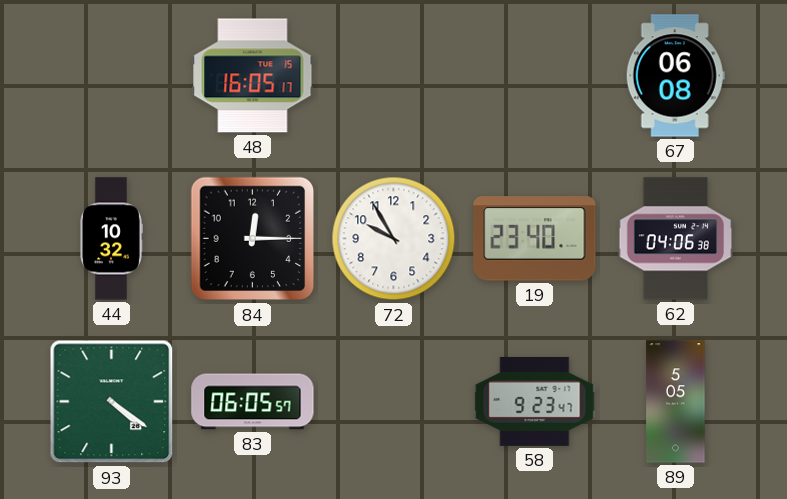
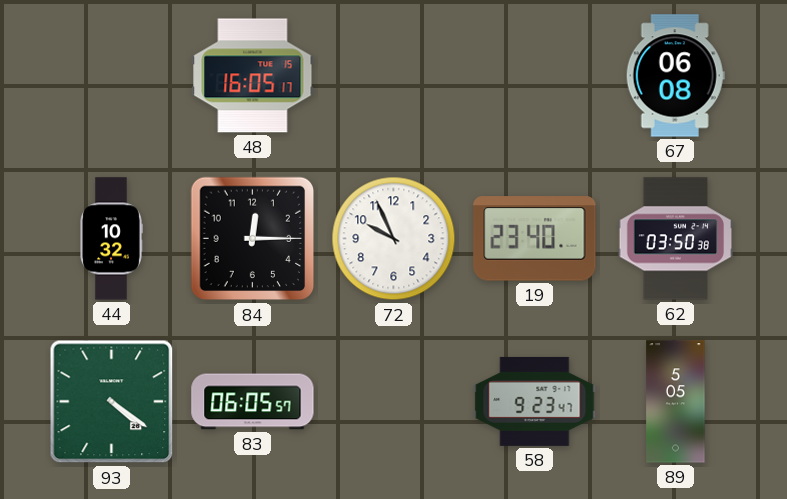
72: 9:55 -> 9:56
62: 04:06 -> 03:50
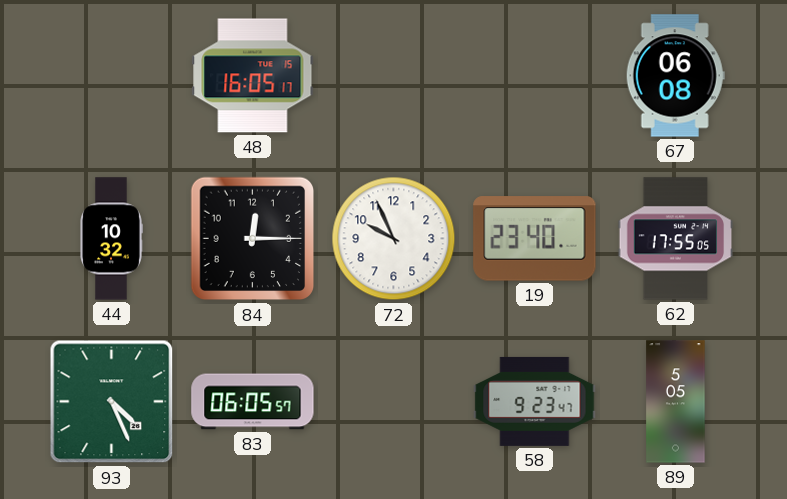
62: 03:50 -> 17:55
93: 4:21 -> 4:26
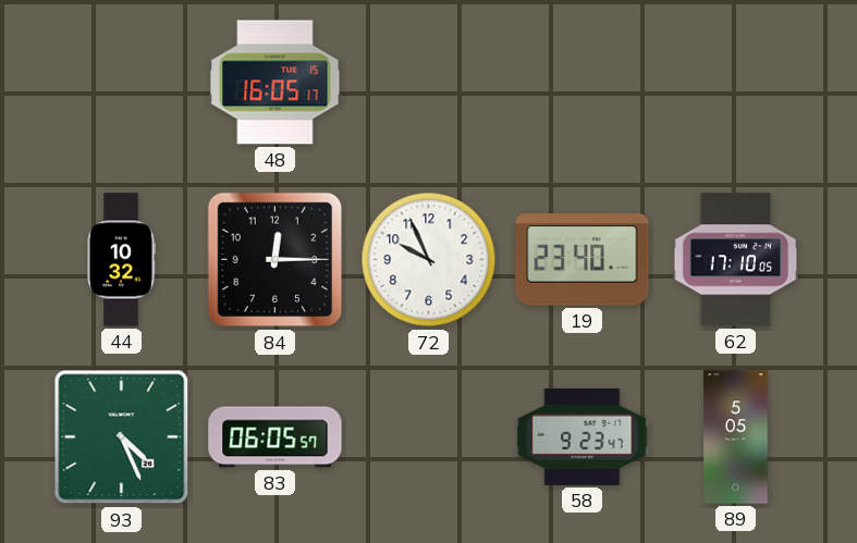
67: 06:08 -> none
62: 17:55 -> 17:10
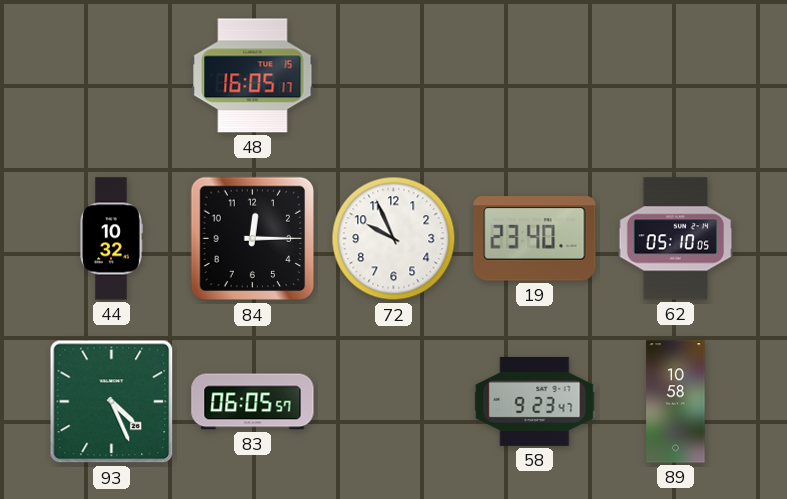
62: 17:10 -> 05:10
89: 5:05 -> 10:58
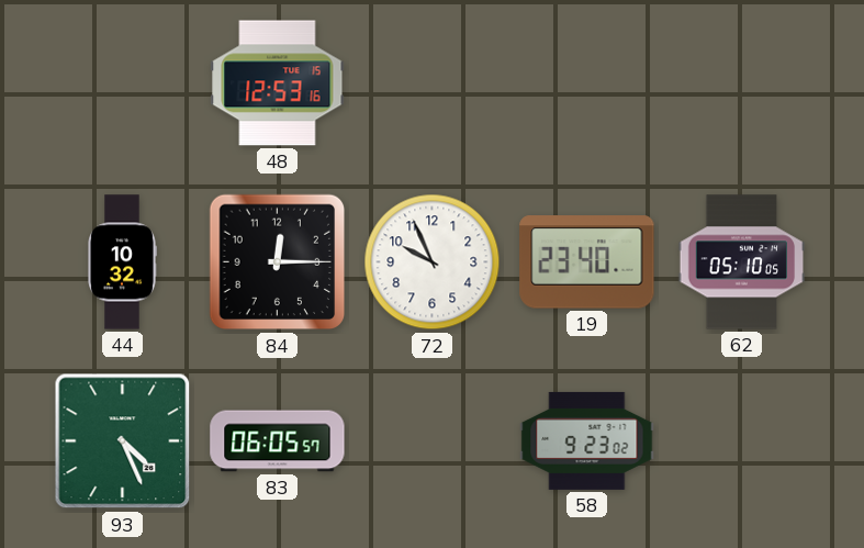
48: 16:05 -> 12:53
58: 9:23:47 -> 9:23:02
89: 10:58 -> none
